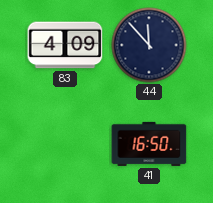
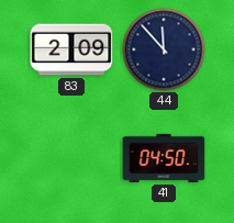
83: 4:09 -> 2:09
41: 16:50 -> 04:50
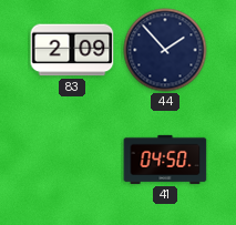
44: 11:53 -> 1:53
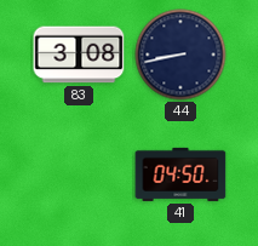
83: 2:09 -> 3:08
44: 1:53 -> 8:43
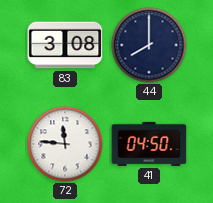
44: 8:43 -> 8:00
72: none -> 11:46
